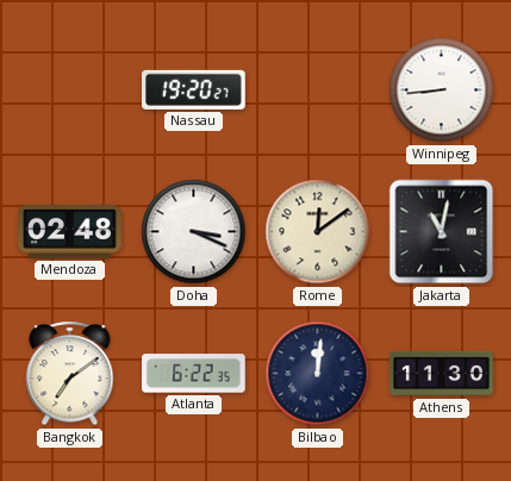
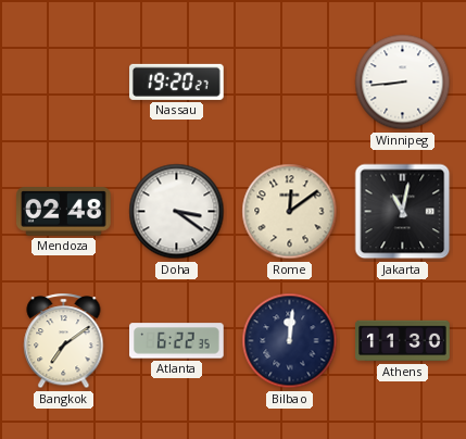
Doha: 3:19 -> 3:21
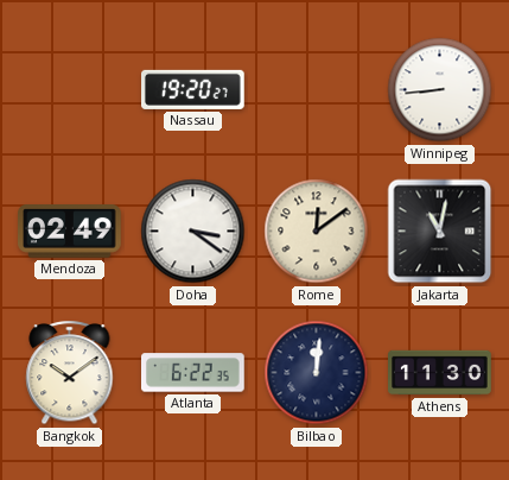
Mendoza: 02:48 -> 02:49
Bangkok: 7:09 -> 10:09
